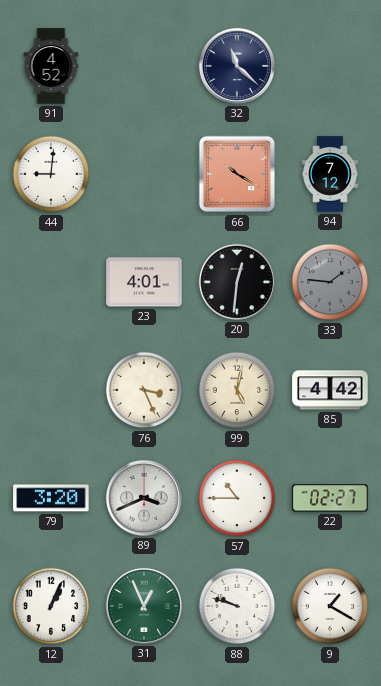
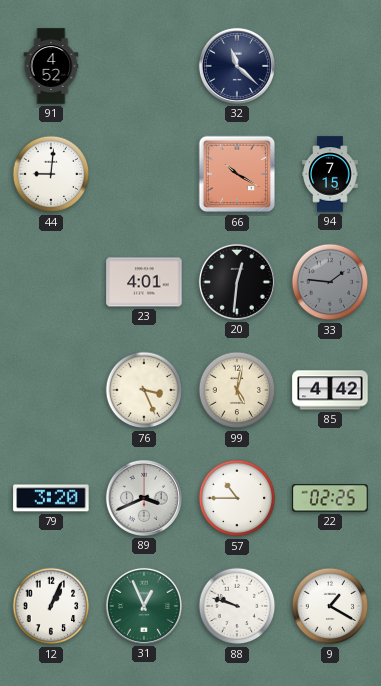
94: 7:12 -> 7:15
22: 02:27 -> 02:25
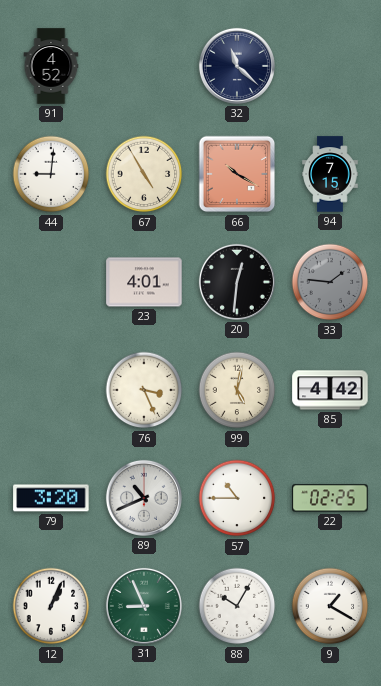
67: none -> 4:55
89: 3:41 -> 10:41
31: 12:56 -> 8:56
88: 9:48 -> 10:05
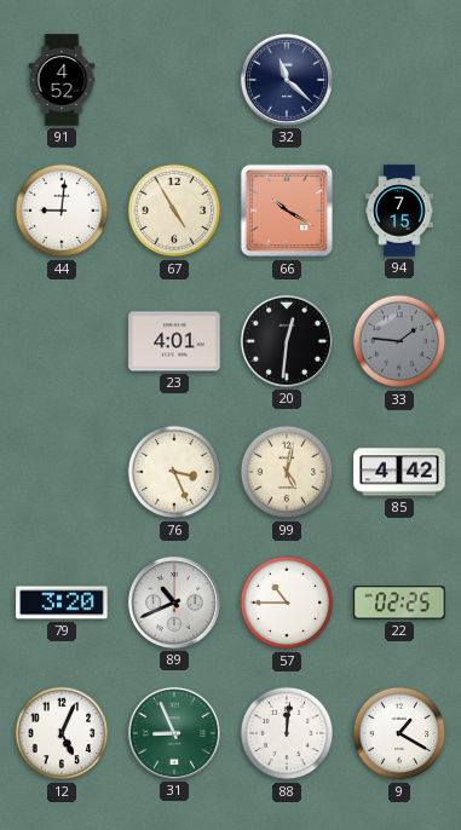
12: 1:04 -> 5:04
88: 10:05 -> 12:01
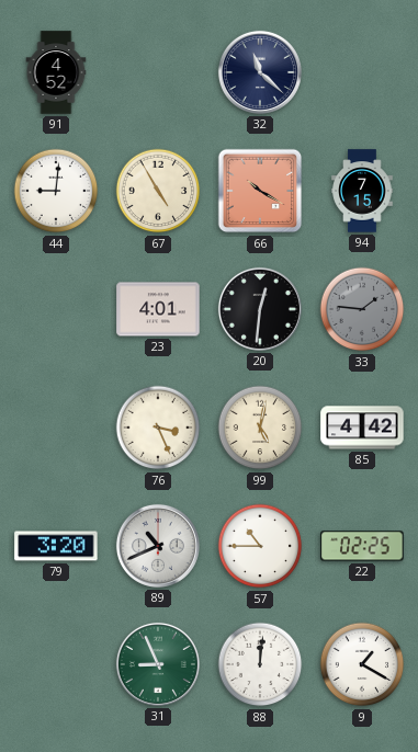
12: 5:04 -> none
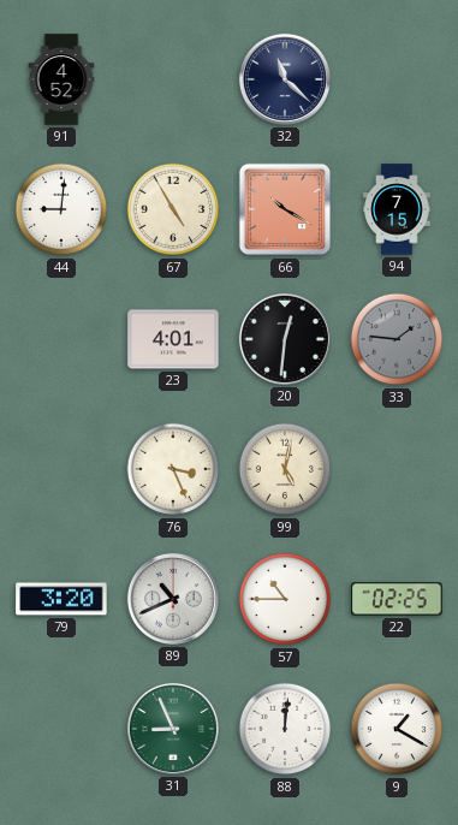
85: 4:42 -> none
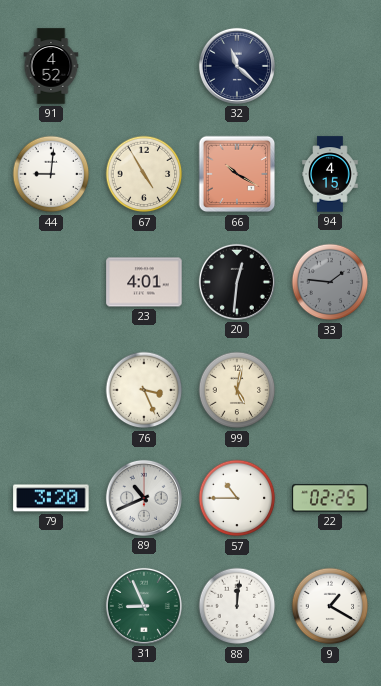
94: 7:15 -> 4:15
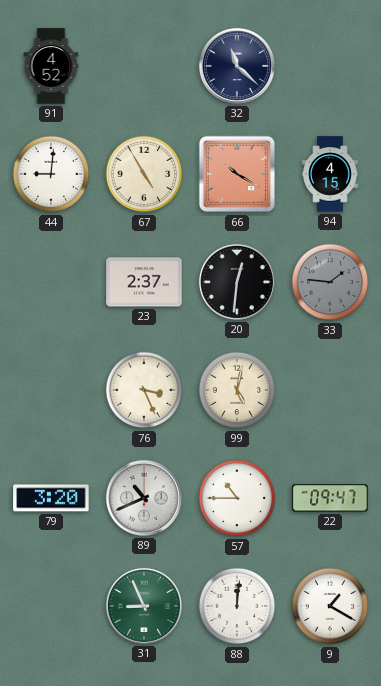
23: 4:01 -> 2:37
22: 02:25 -> 09:47
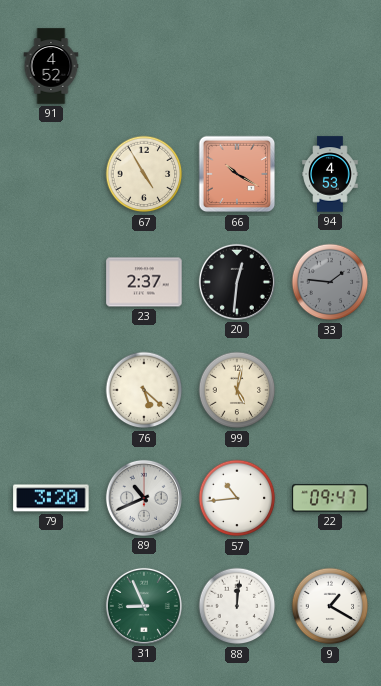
32: 11:22 -> none
44: 9:01 -> none
94: 4:15 -> 4:53
76: 3:26 -> 5:22
57: 10:45 -> 10:44
